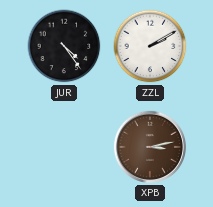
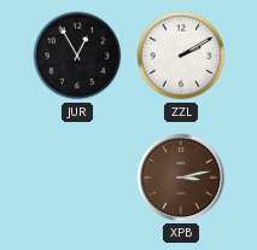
JUR: 4:24 -> 12:55
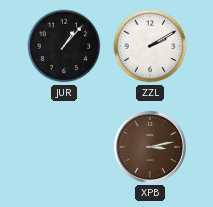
JUR: 12:55 -> 1:07
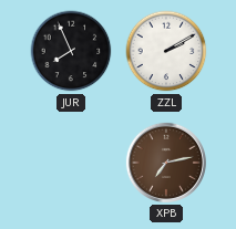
JUR: 1:07 -> 7:56
XPB: 3:13 -> 7:13
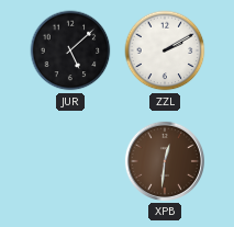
JUR: 7:56 -> 5:08
XPB: 7:13 -> 12:31
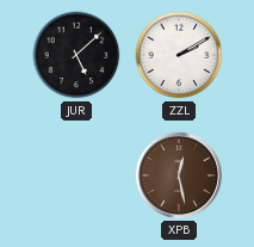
XPB: 12:31 -> 12:28
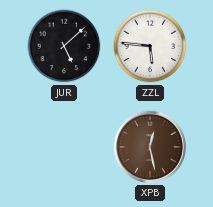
ZZL: 2:10 -> 5:46
